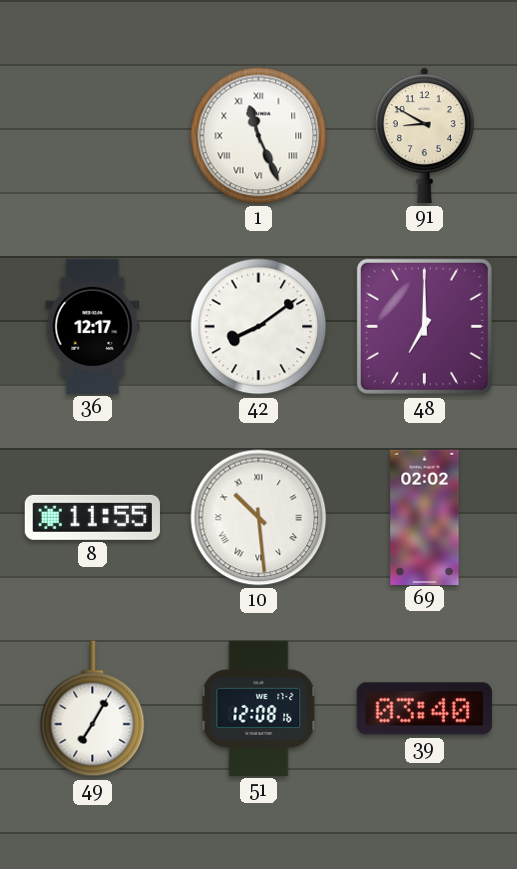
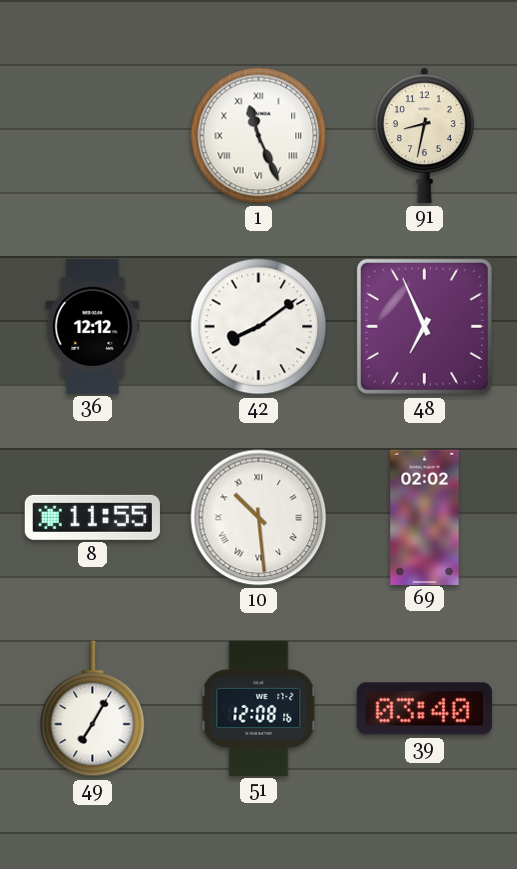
91: 8:50 -> 8:32
36: 12:17 -> 12:12
48: 7:00 -> 6:56
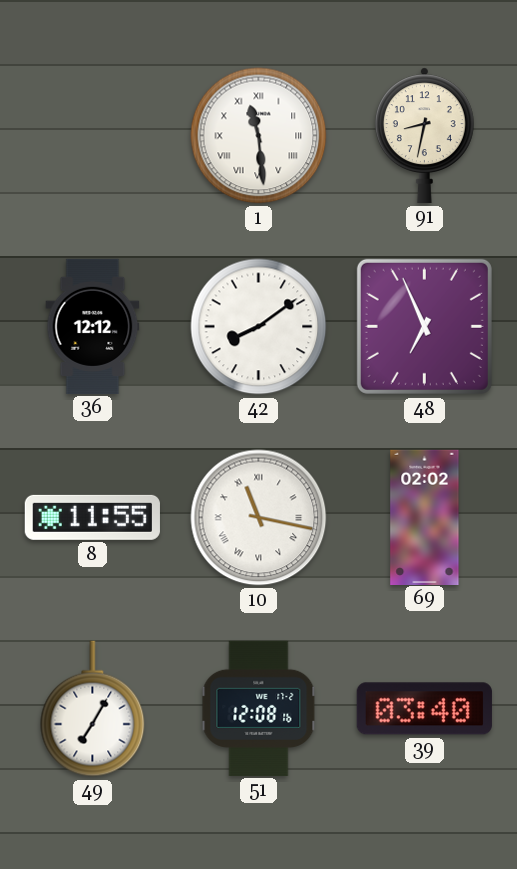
1: 11:26 -> 11:29
10: 10:29 -> 11:17
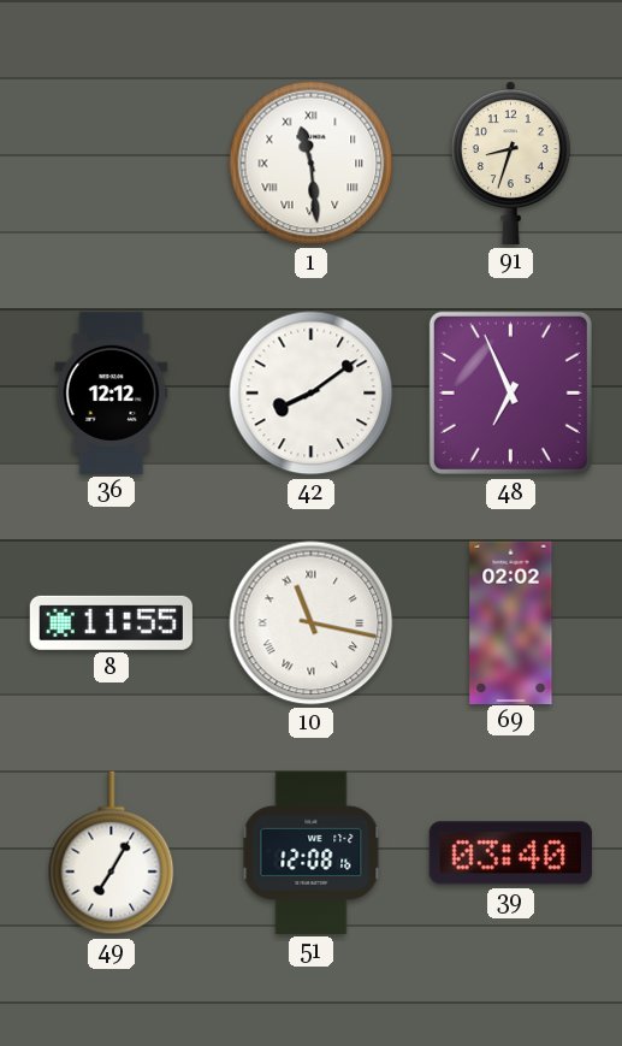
91: 8:32 -> 8:33
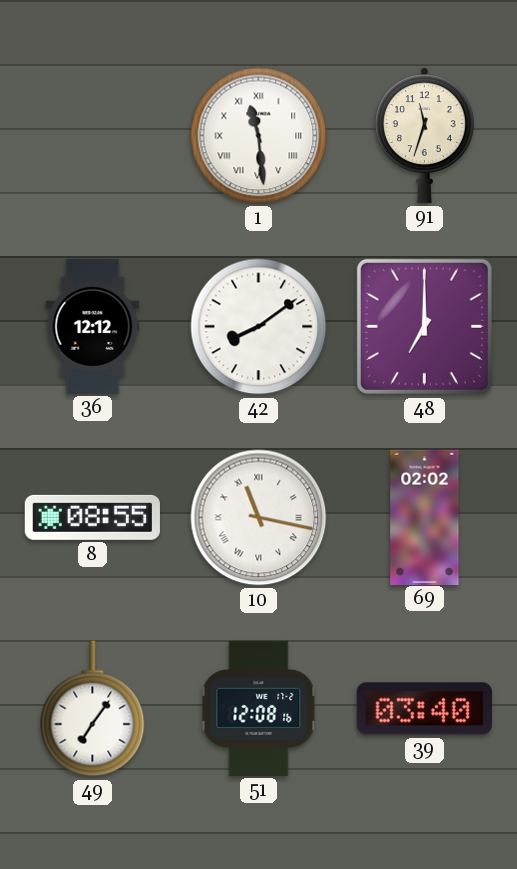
91: 8:33 -> 11:33
48: 6:56 -> 7:00
8: 11:55 -> 08:55
49: 7:05 -> 7:06
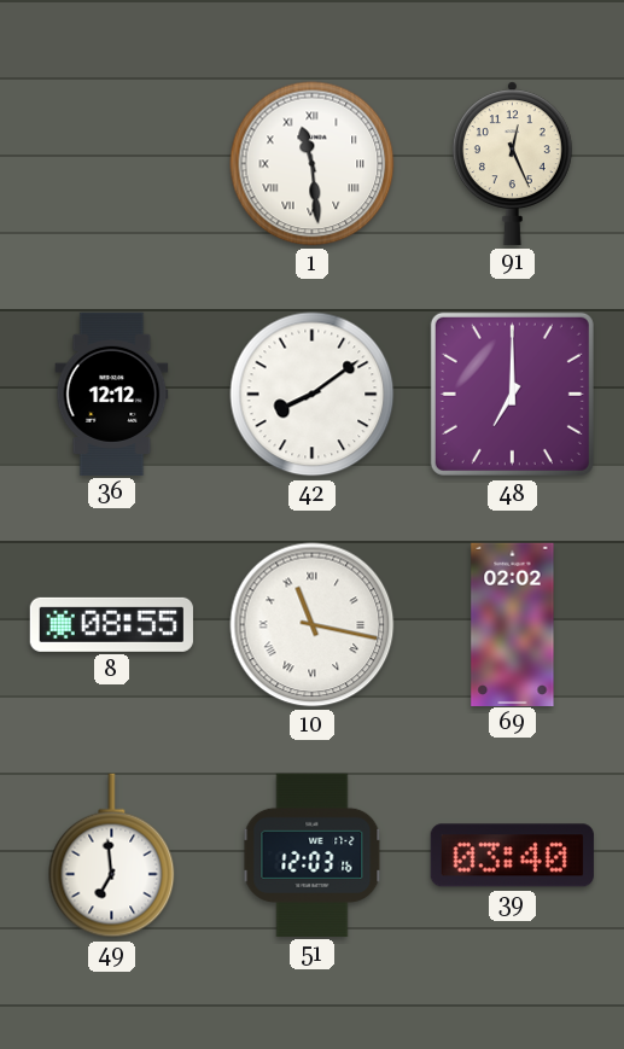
91: 11:33 -> 12:26
49: 7:06 -> 6:59
51: 12:08 -> 12:03
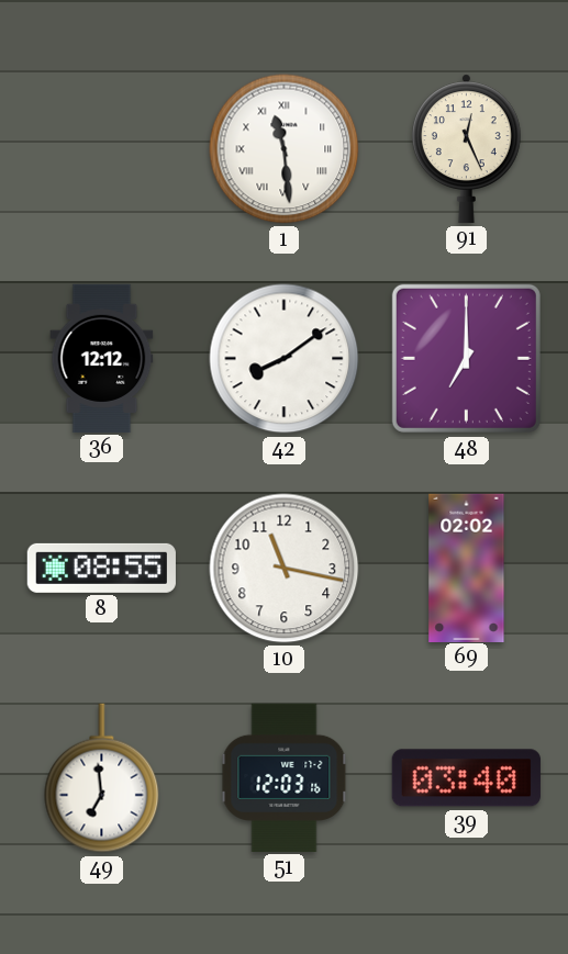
10 numerals: Roman -> Arabic
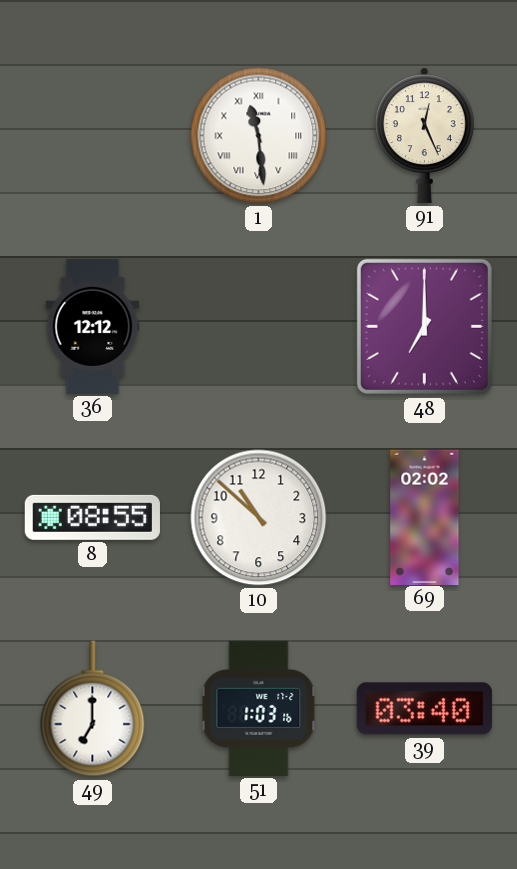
42: 8:09 -> none
10: 11:17 -> 10:52
49: 6:59 -> 7:00
51: 12:03 -> 1:03
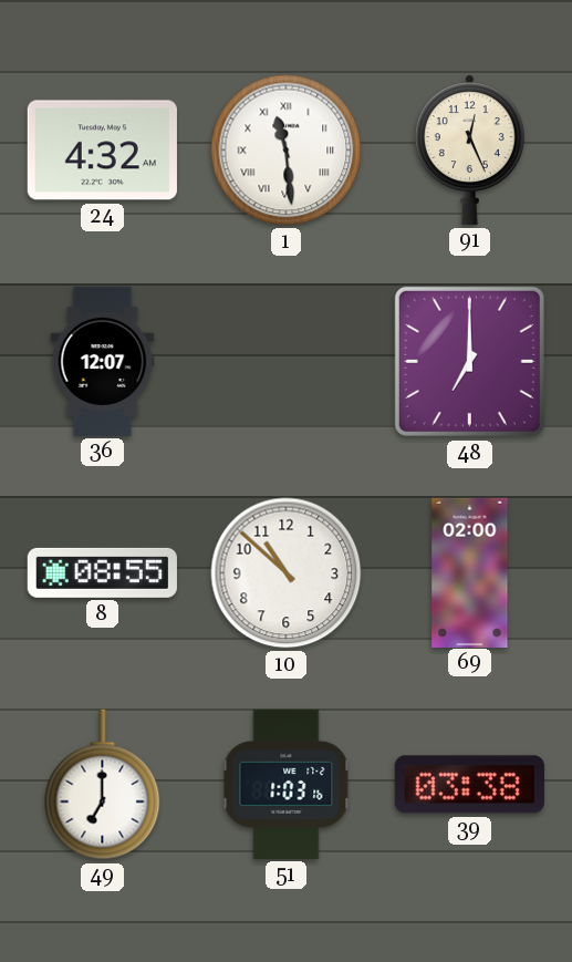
24: none -> 4:32
36: 12:12 -> 12:07
69: 02:02 -> 02:00
39: 03:40 -> 03:38
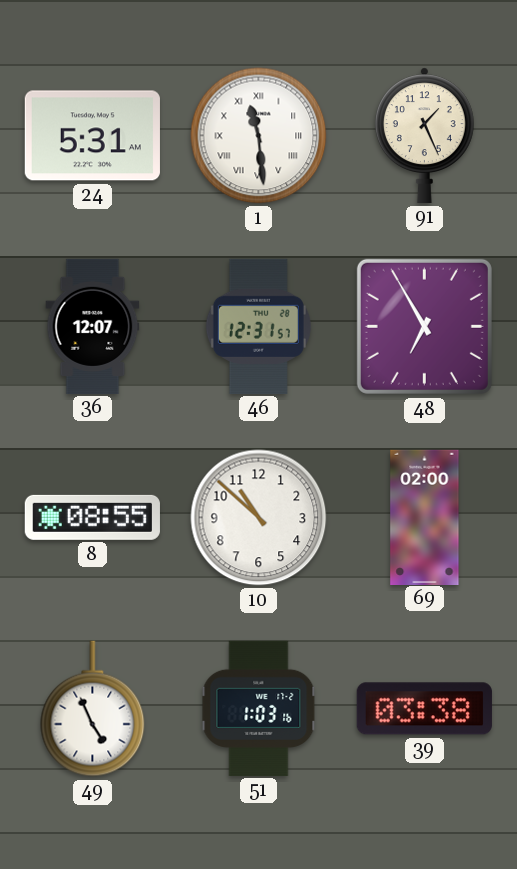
24: 4:32 -> 5:31
91: 12:26 -> 1:26
46: none -> 12:31
48: 7:00 -> 6:55
49: 7:00 -> 4:56
